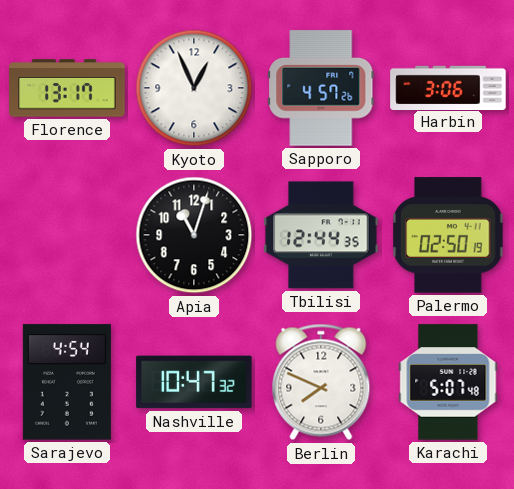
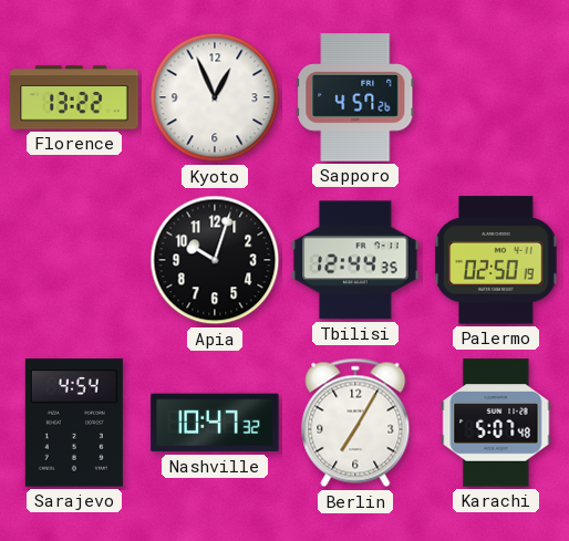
Florence: 13:17 -> 13:22
Harbin: 3:06 -> none
Apia: 11:03 -> 10:03
Berlin: 7:49 -> 7:05
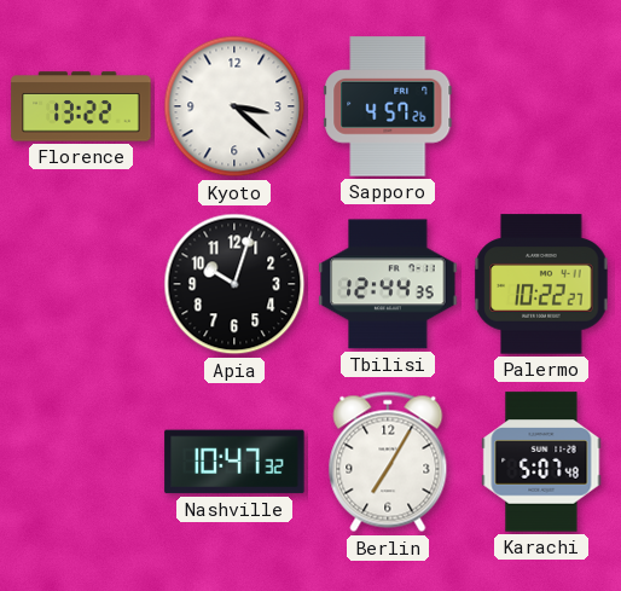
Kyoto: 12:56 -> 3:22
Palermo: 02:50 -> 10:22
Sarajevo: 4:54 -> none
